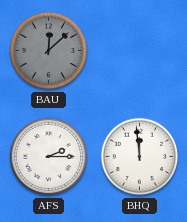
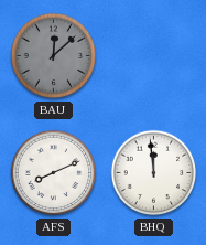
AFS: 2:15 -> 8:11
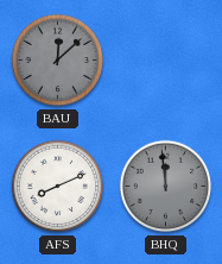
BHQ dial: white -> grey
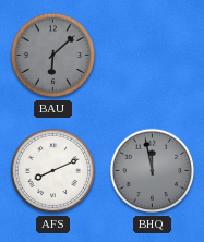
BAU: 12:08 -> 6:08
BHQ: 11:59 -> 11:58
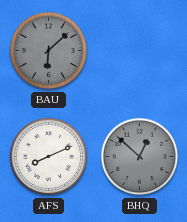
BHQ: 11:58 -> 12:52
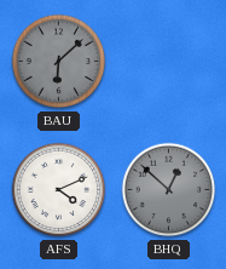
AFS: 8:11 -> 4:11
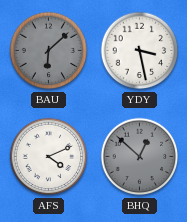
YDY: none -> 3:28
